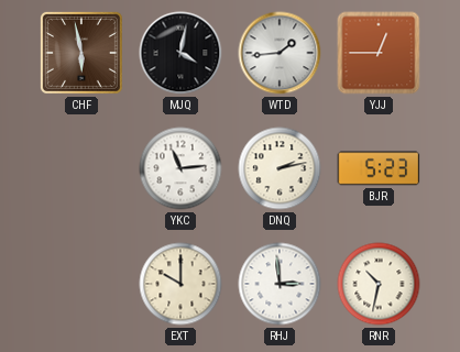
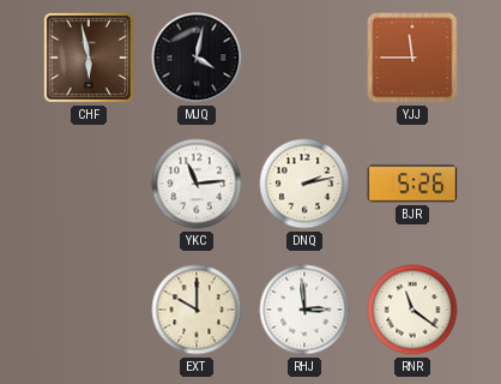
WTD: 1:44 -> none
YJJ: 12:45 -> 11:45
BJR: 5:23 -> 5:26
RNR: 10:32 -> 11:21
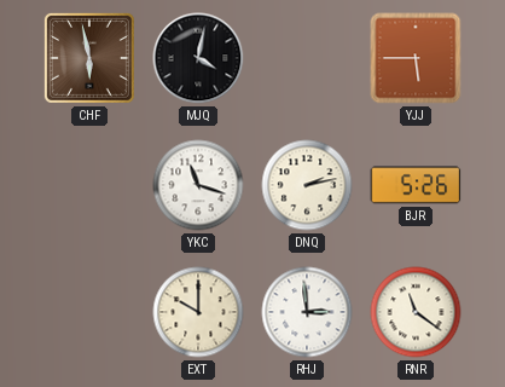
YJJ: 11:45 -> 5:45
YKC: 11:14 -> 11:18
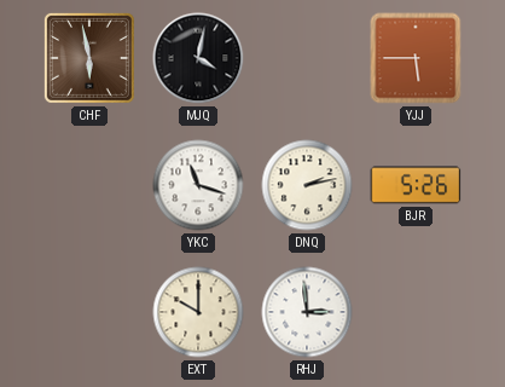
RNR: 11:21 -> none
